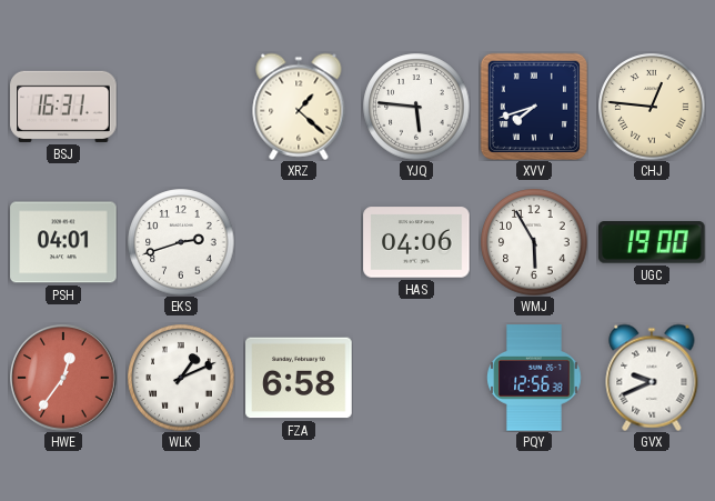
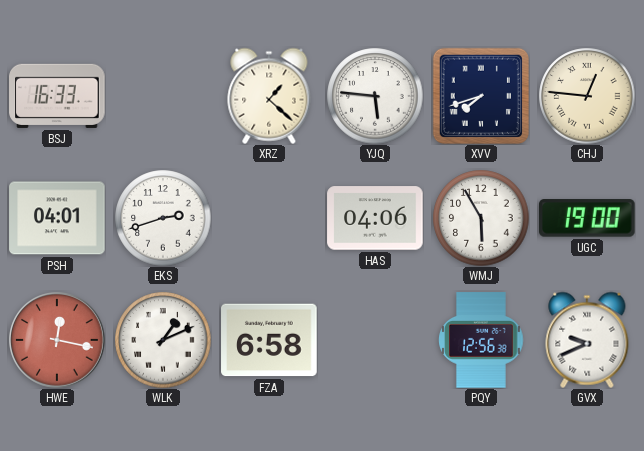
BSJ: 16:31 -> 16:33
HWE: 12:36 -> 12:17
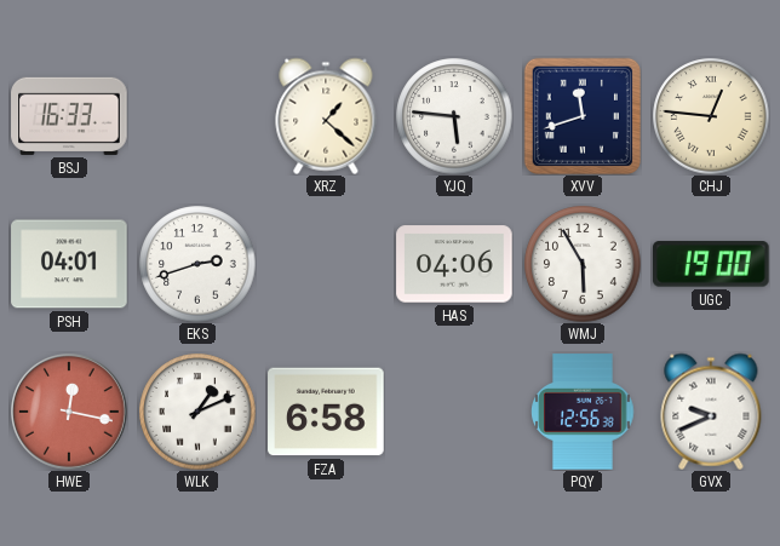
XVV: 7:42 -> 11:42
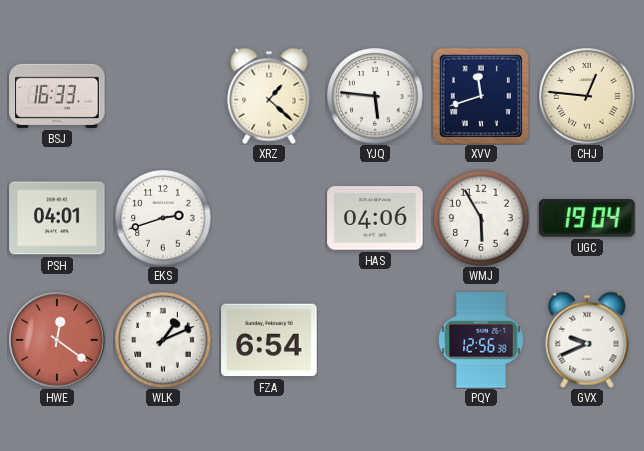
UGC: 19:00 -> 19:04
HWE: 12:17 -> 12:21
FZA: 6:58 -> 6:54
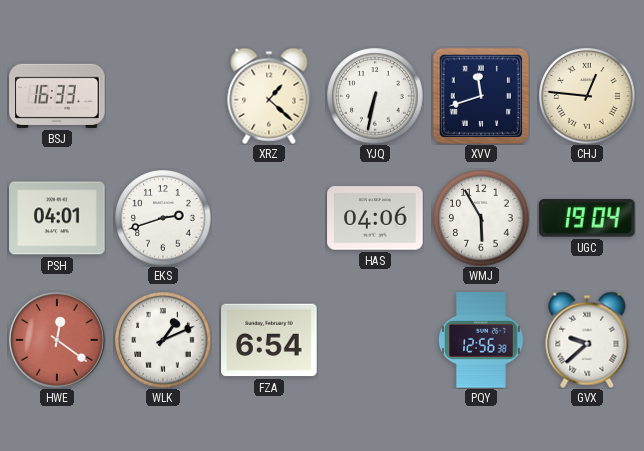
YJQ: 5:46 -> 6:32
GVX: 9:41 -> 9:38
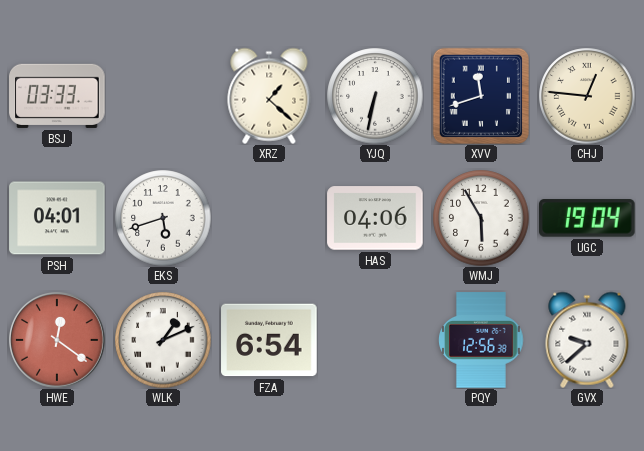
BSJ: 16:33 -> 03:33
EKS: 2:42 -> 5:42
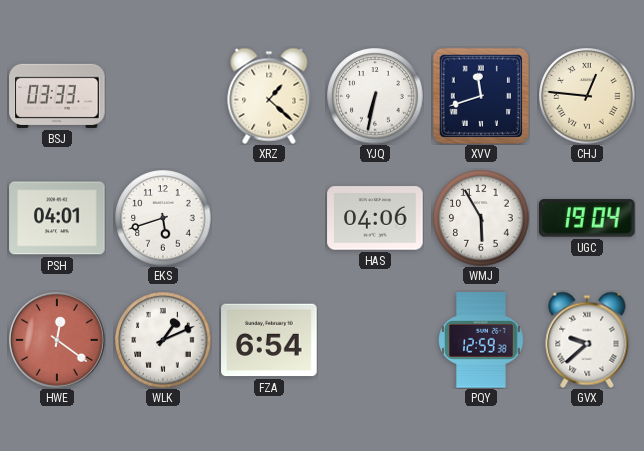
PQY: 12:56 -> 12:59
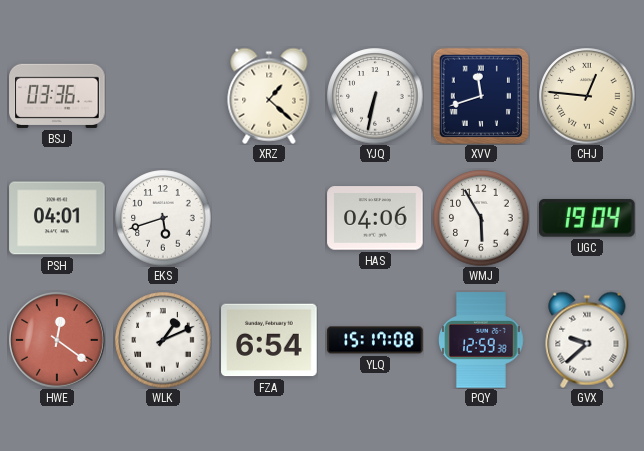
BSJ: 03:33 -> 03:36
YLQ: none -> 15:17
